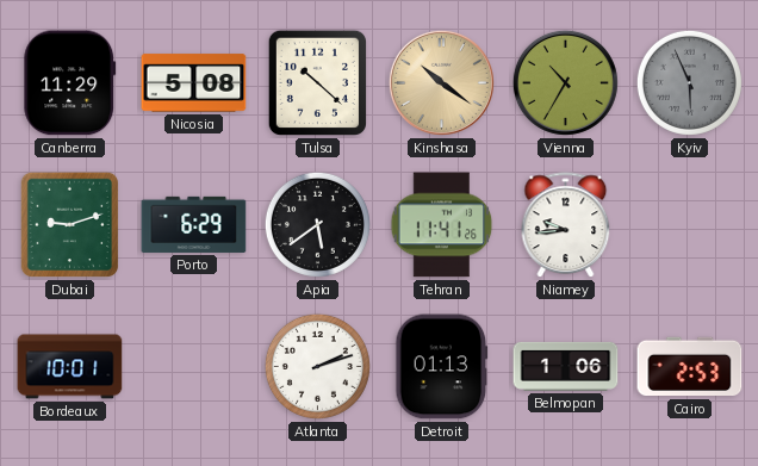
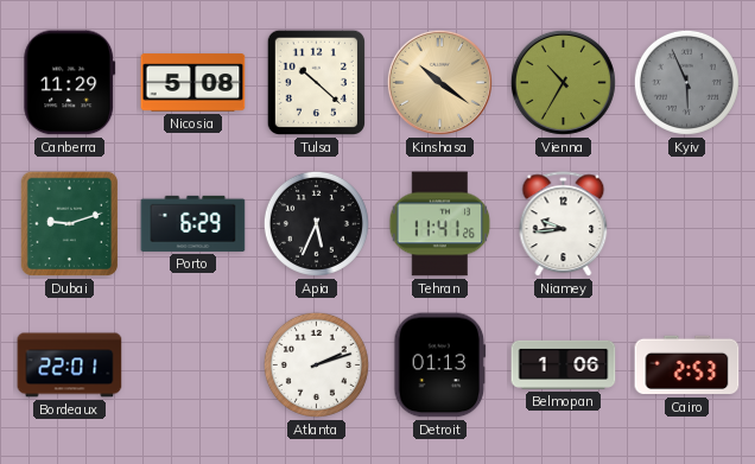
Apia: 5:39 -> 5:34
Bordeaux: 10:01 -> 22:01
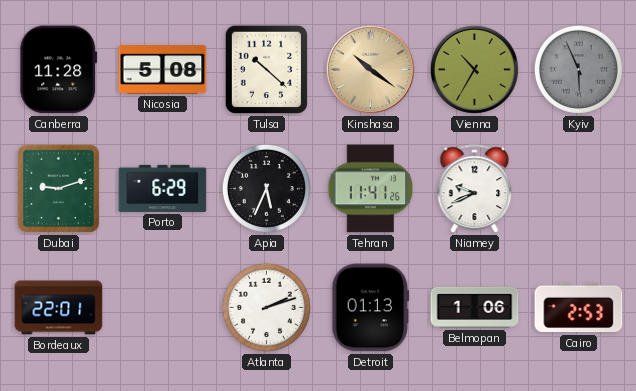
Canberra: 11:29 -> 11:28
Niamey: 9:44 -> 9:41
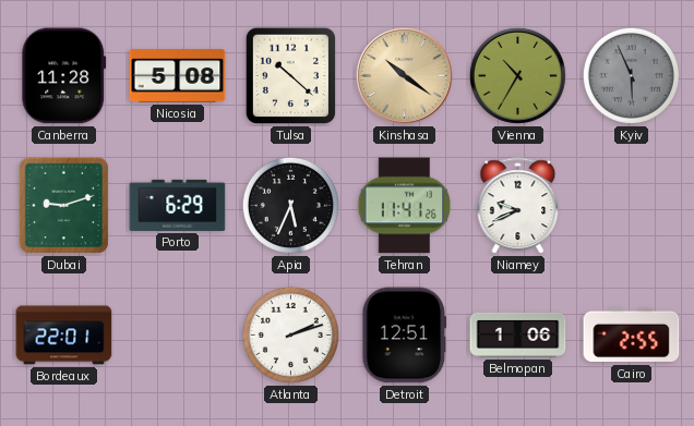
Detroit: 01:13 -> 12:51
Cairo: 2:53 -> 2:55
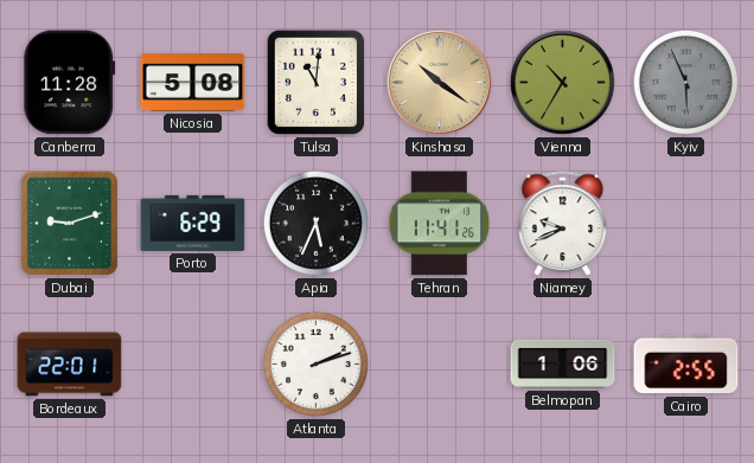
Tulsa: 10:22 -> 11:01
Detroit: 12:51 -> none
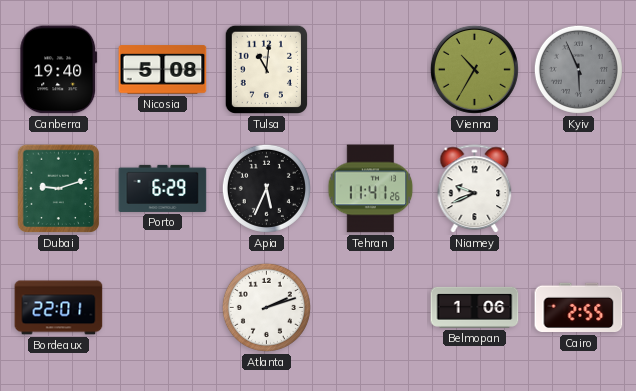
Canberra: 11:28 -> 19:40
Kinshasa: 10:21 -> none
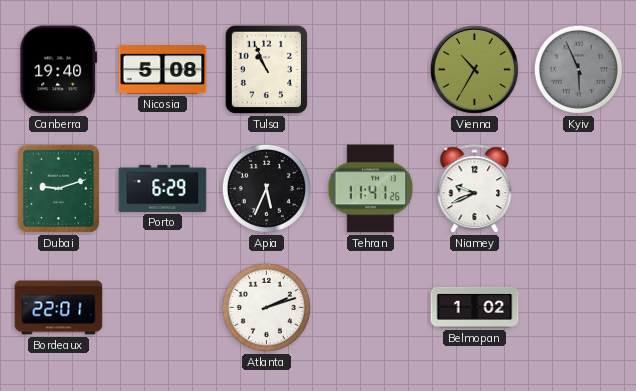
Tulsa: 11:01 -> 10:56
Belmopan: 1:06 -> 1:02
Cairo: 2:55 -> none
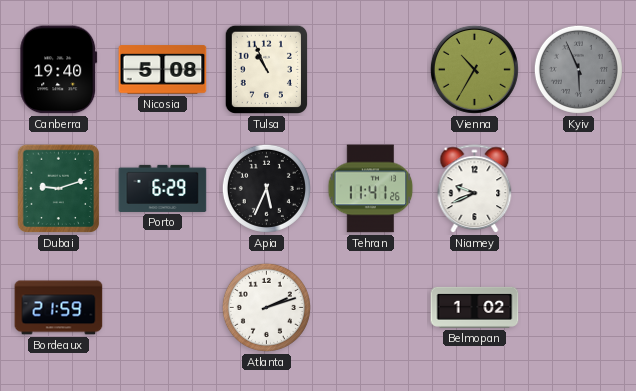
Bordeaux: 22:01 -> 21:59
